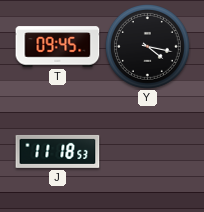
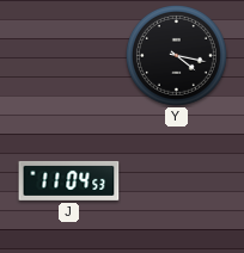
T: 09:45 -> none
J: 11:18 -> 11:04
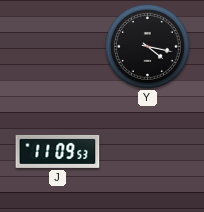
J: 11:04 -> 11:09
